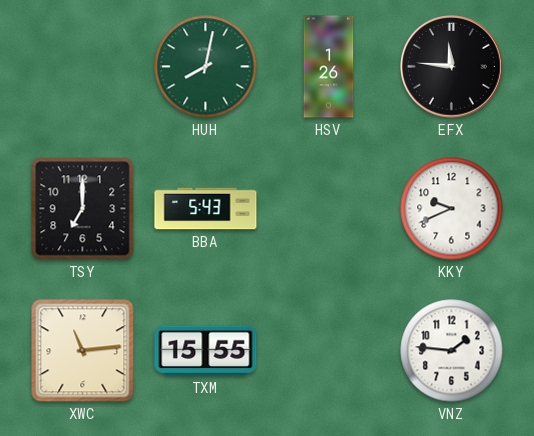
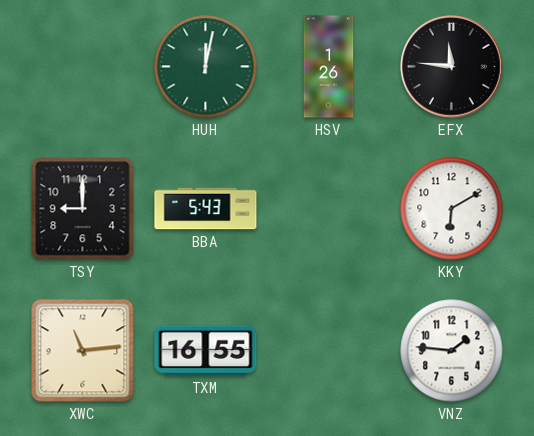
HUH: 8:02 -> 12:02
TSY: 7:00 -> 9:00
KKY: 9:41 -> 6:10
TXM: 15:55 -> 16:55
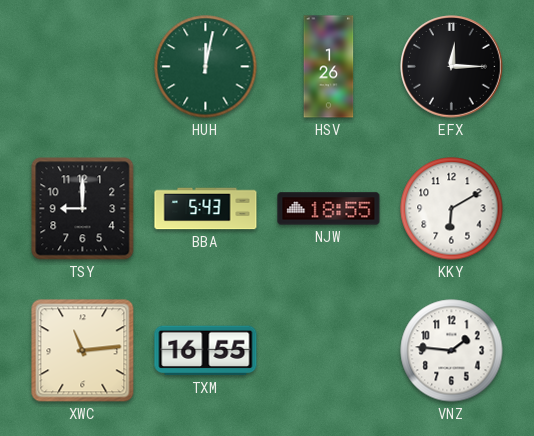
EFX: 11:46 -> 12:15
NJW: none -> 18:55
